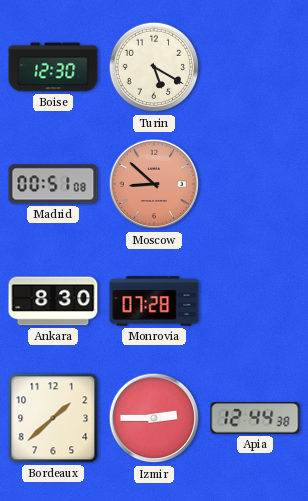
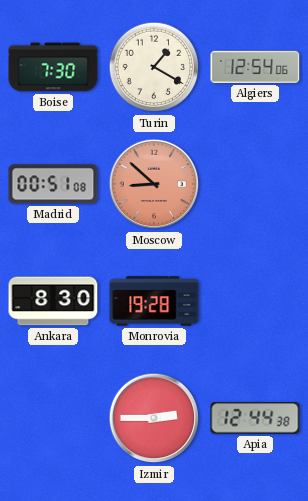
Boise: 12:30 -> 7:30
Turin: 5:20 -> 1:20
Algiers: none -> 12:54
Monrovia: 07:28 -> 19:28
Bordeaux: 1:38 -> none
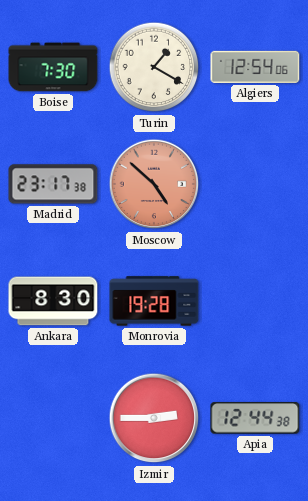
Madrid: 00:51 -> 23:17
Moscow: 8:52 -> 4:52
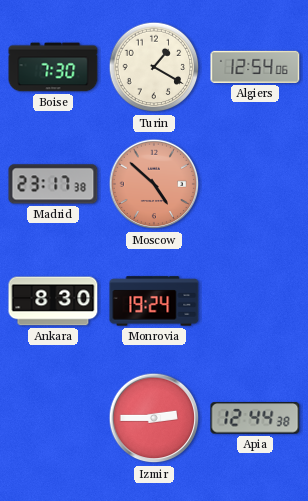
Monrovia: 19:28 -> 19:24
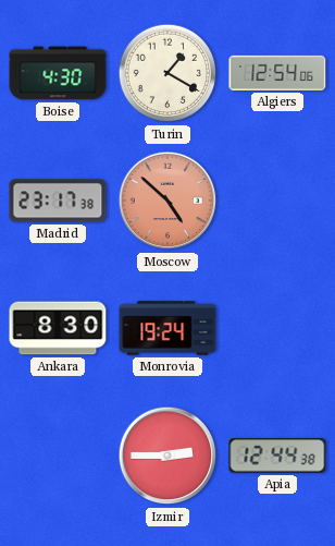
Boise: 7:30 -> 4:30
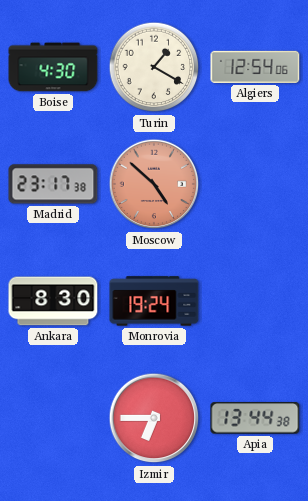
Izmir: 2:45 -> 6:45
Apia: 12:44 -> 13:44
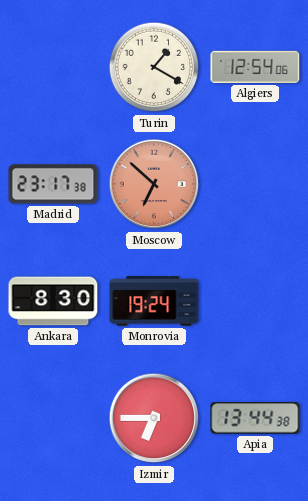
Boise: 4:30 -> none
Moscow: 4:52 -> 6:52
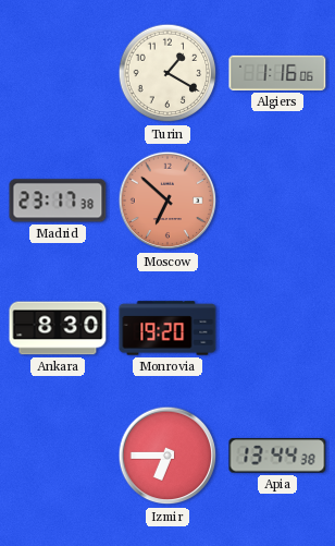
Algiers: 12:54 -> 1:16
Monrovia: 19:24 -> 19:20
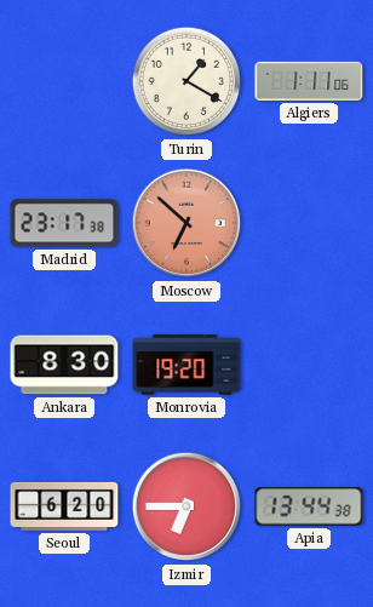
Algiers: 1:16 -> 1:11
Seoul: none -> 6:20
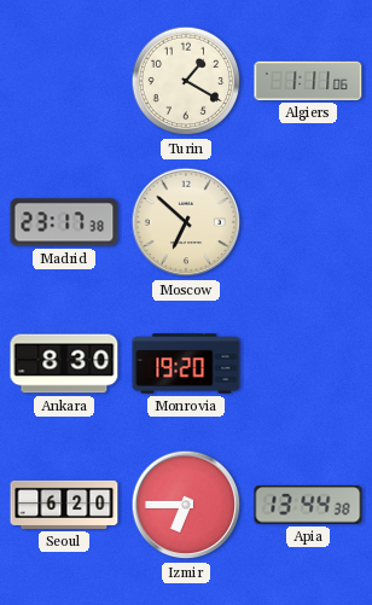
Moscow dial: salmon -> cream
